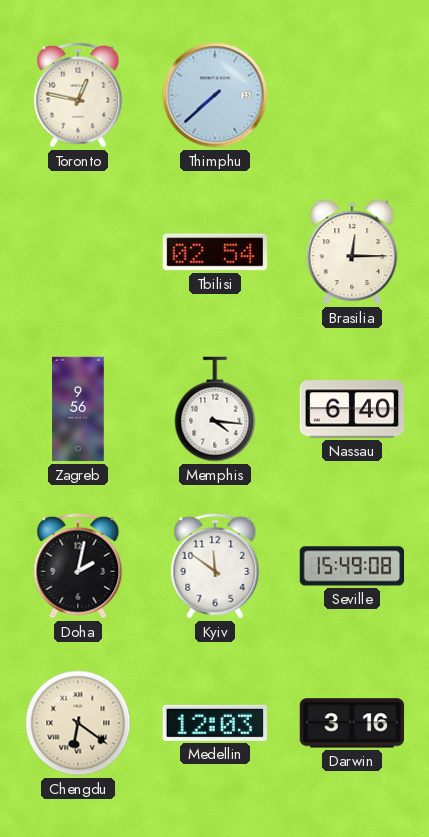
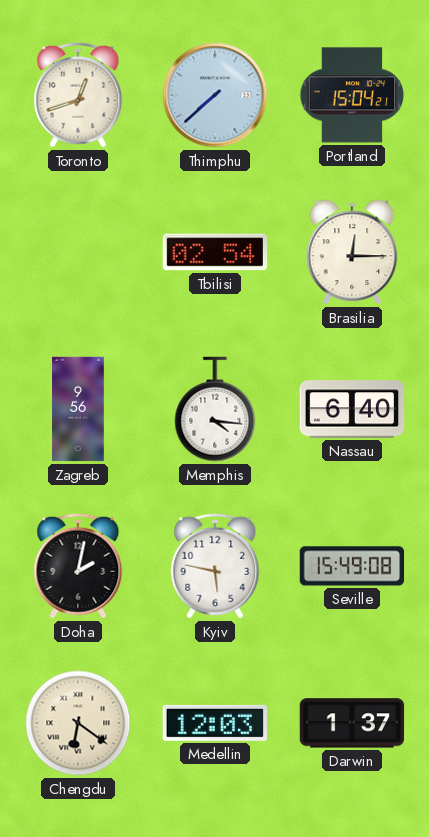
Toronto: 12:47 -> 12:42
Portland: none -> 15:04
Kyiv: 11:51 -> 5:47
Darwin: 3:16 -> 1:37
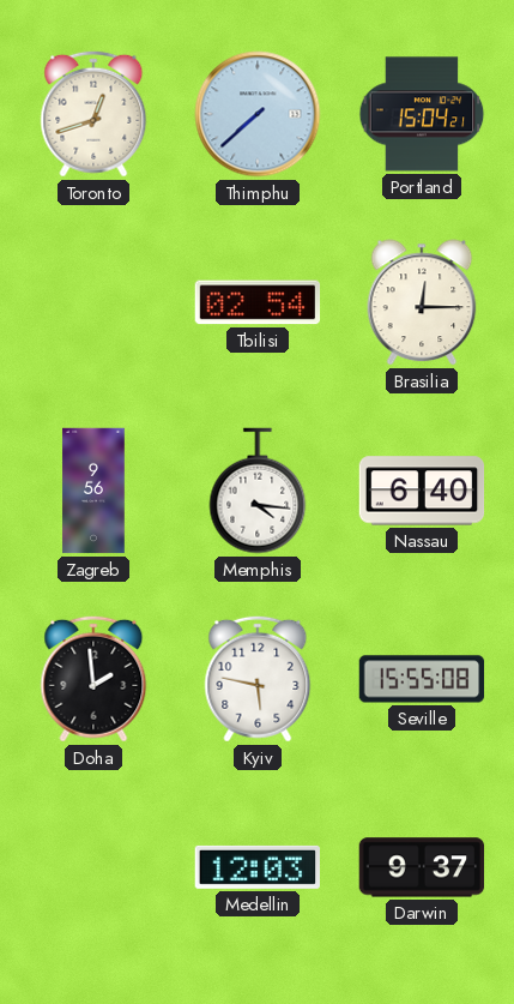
Doha: 2:02 -> 1:59
Seville: 15:49 -> 15:55
Chengdu: 6:21 -> none
Darwin: 1:37 -> 9:37
